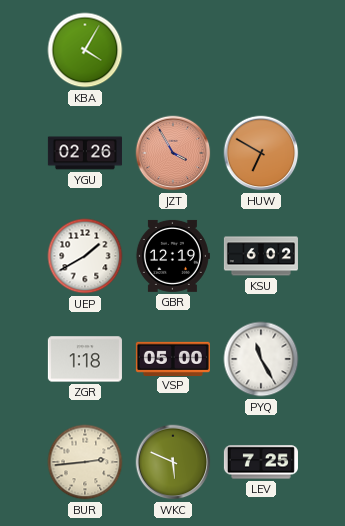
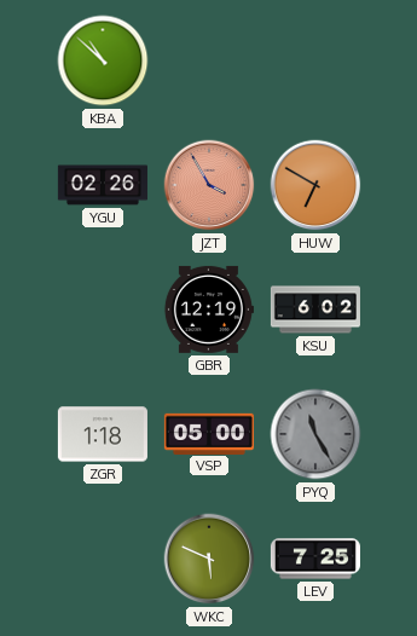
KBA: 4:05 -> 10:52
UEP: 1:40 -> none
PYQ dial: white -> grey
BUR: 2:44 -> none
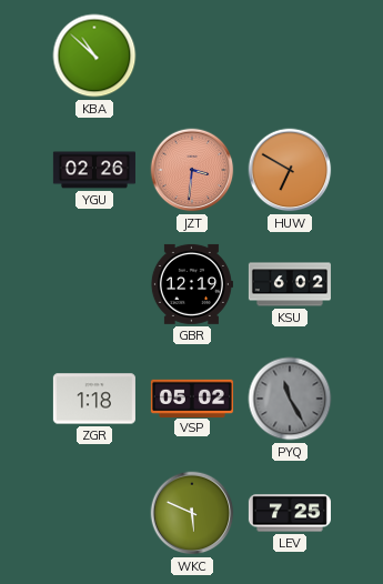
JZT: 3:55 -> 3:31
VSP: 05:00 -> 05:02
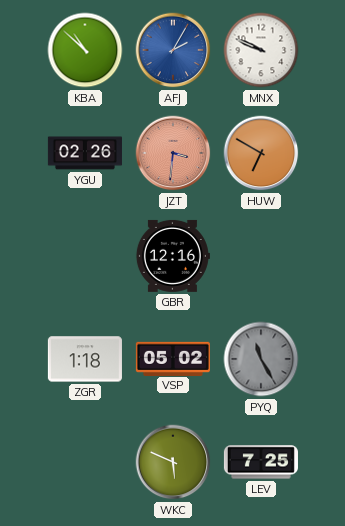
AFJ: none -> 2:05
MNX: none -> 9:49
GBR: 12:19 -> 12:16
KSU: 6:02 -> none
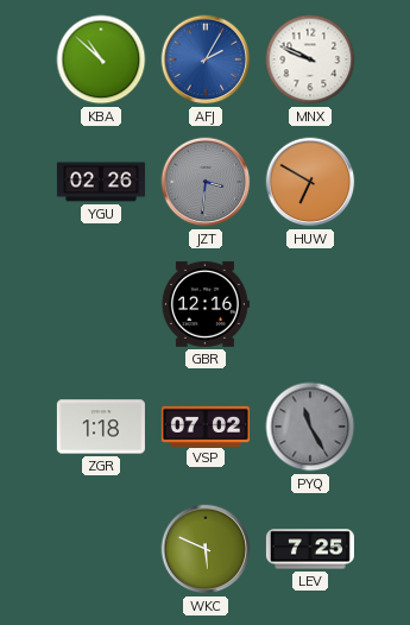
JZT dial: salmon -> grey
VSP: 05:02 -> 07:02
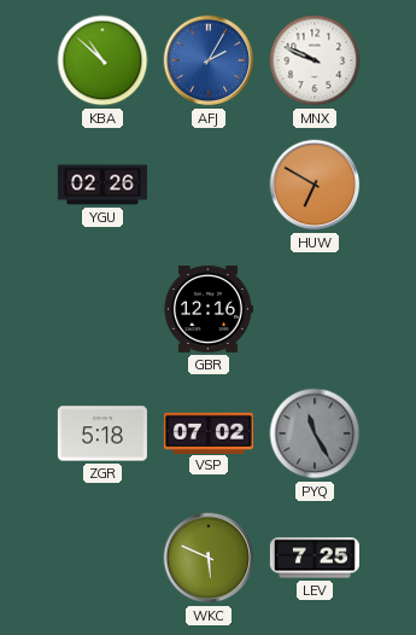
JZT: 3:31 -> none
ZGR: 1:18 -> 5:18
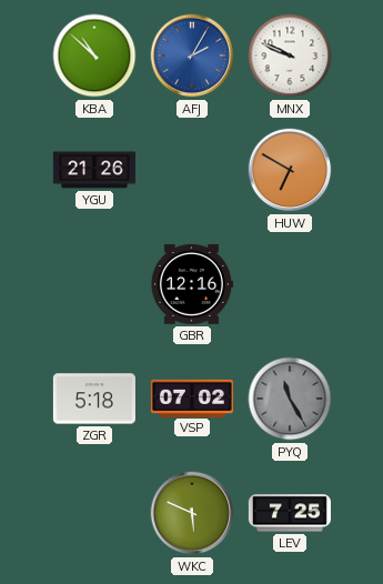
YGU: 02:26 -> 21:26
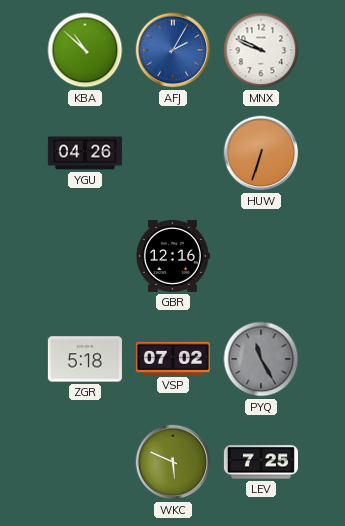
YGU: 21:26 -> 04:26
HUW: 6:50 -> 6:33
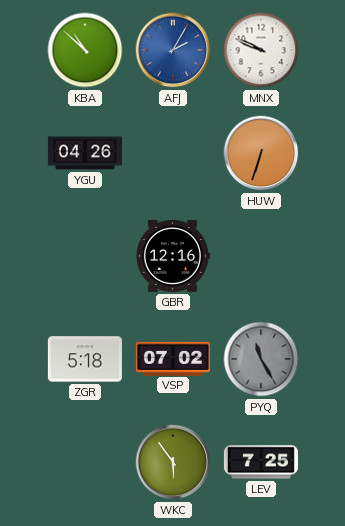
WKC: 5:49 -> 5:54
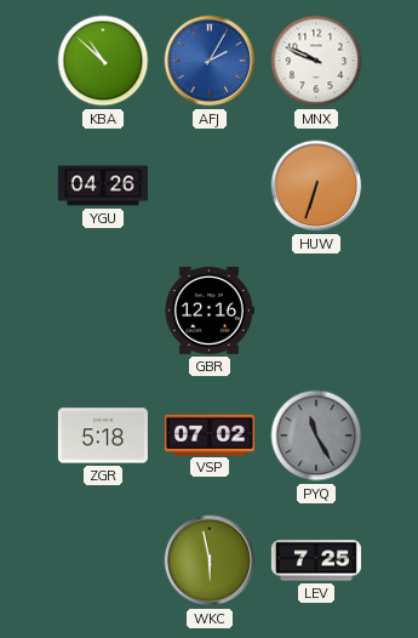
WKC: 5:54 -> 5:58
